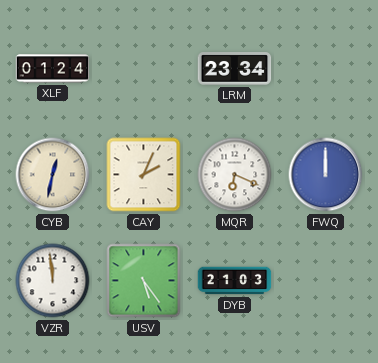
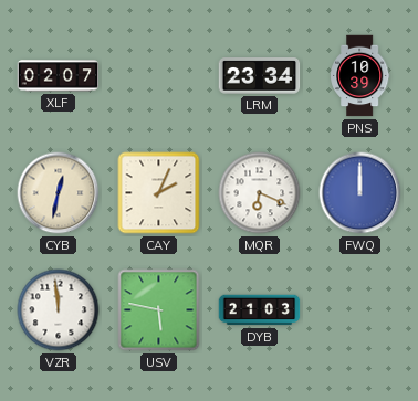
XLF: 01:24 -> 02:07
PNS: none -> 10:39
USV: 5:24 -> 5:47
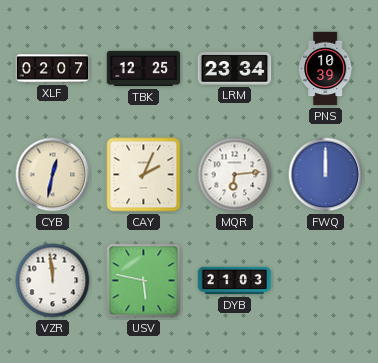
TBK: none -> 12:25
MQR: 6:19 -> 6:14
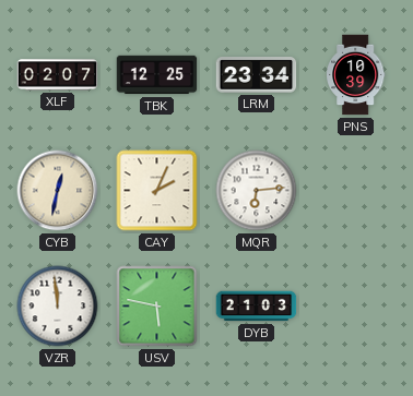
FWQ: 12:00 -> none
